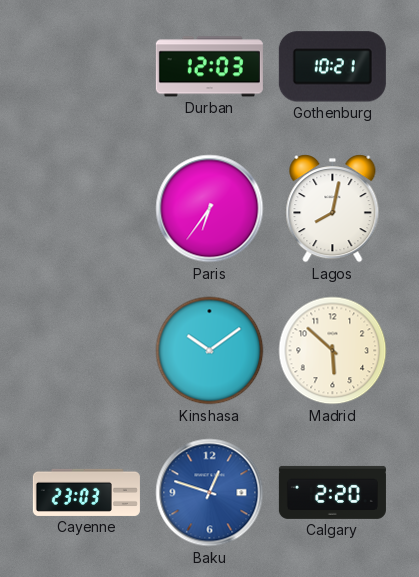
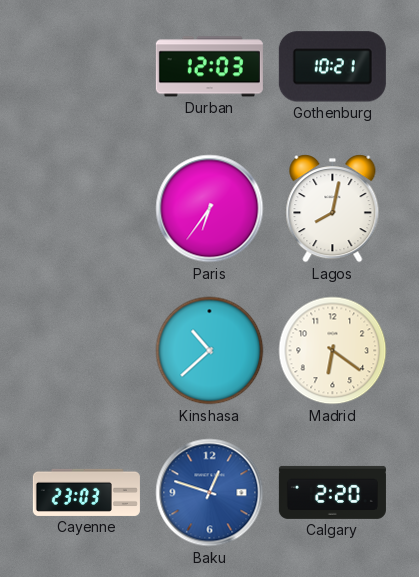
Kinshasa: 10:09 -> 10:38
Madrid: 5:52 -> 6:21
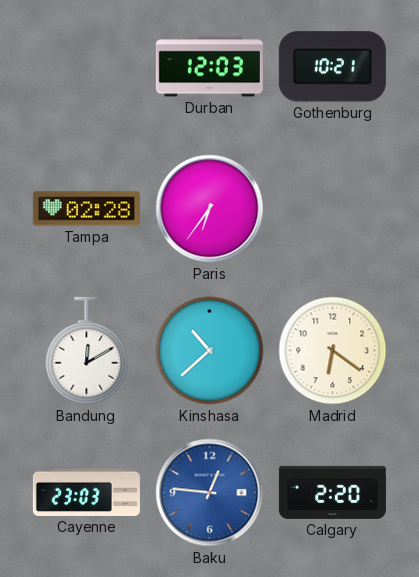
Tampa: none -> 02:28
Lagos: 8:02 -> none
Bandung: none -> 12:10
Baku: 12:48 -> 12:46
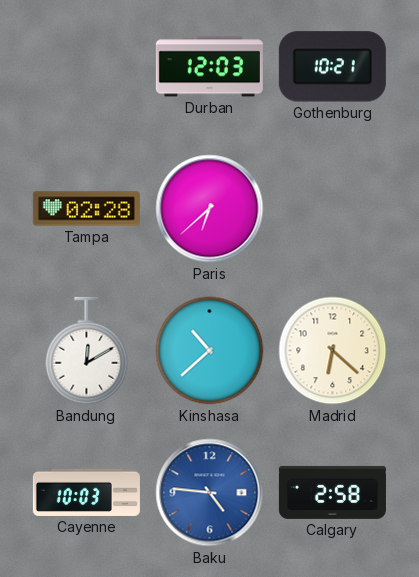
Paris: 6:36 -> 6:38
Madrid: 6:21 -> 6:22
Cayenne: 23:03 -> 10:03
Baku: 12:46 -> 4:46
Calgary: 2:20 -> 2:58
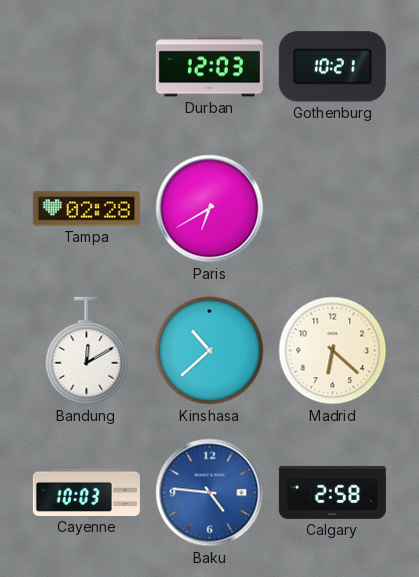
Paris: 6:38 -> 6:40
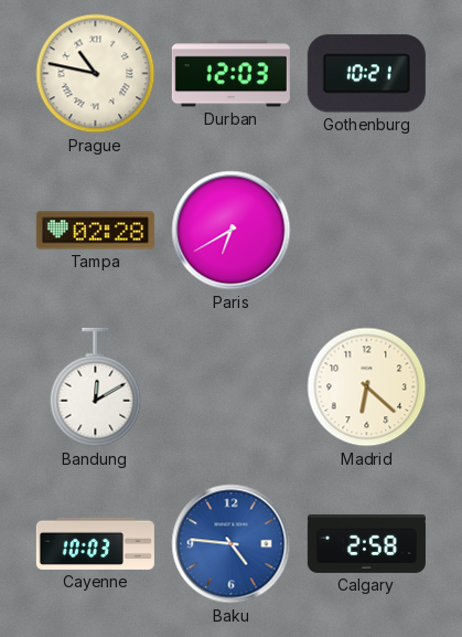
Prague: none -> 10:47
Kinshasa: 10:38 -> none
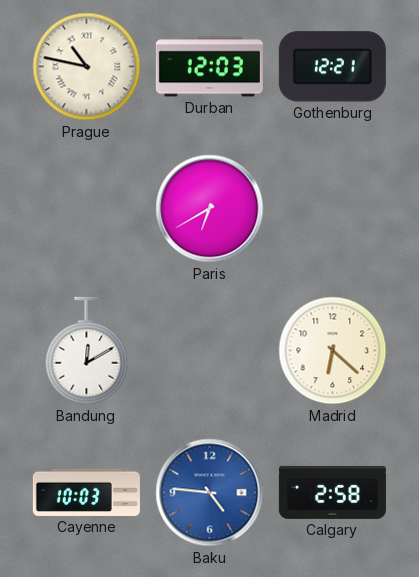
Gothenburg: 10:21 -> 12:21
Tampa: 02:28 -> none
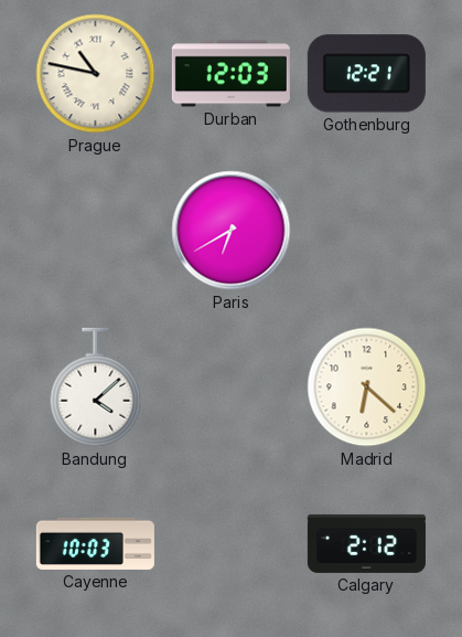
Bandung: 12:10 -> 4:08
Baku: 4:46 -> none
Calgary: 2:58 -> 2:12
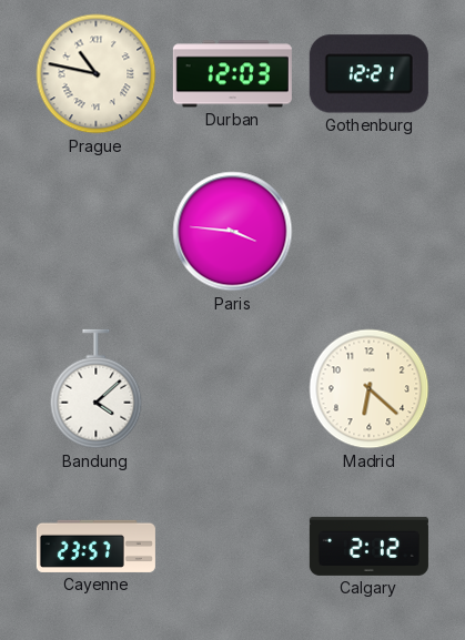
Paris: 6:40 -> 3:46
Cayenne: 10:03 -> 23:57
